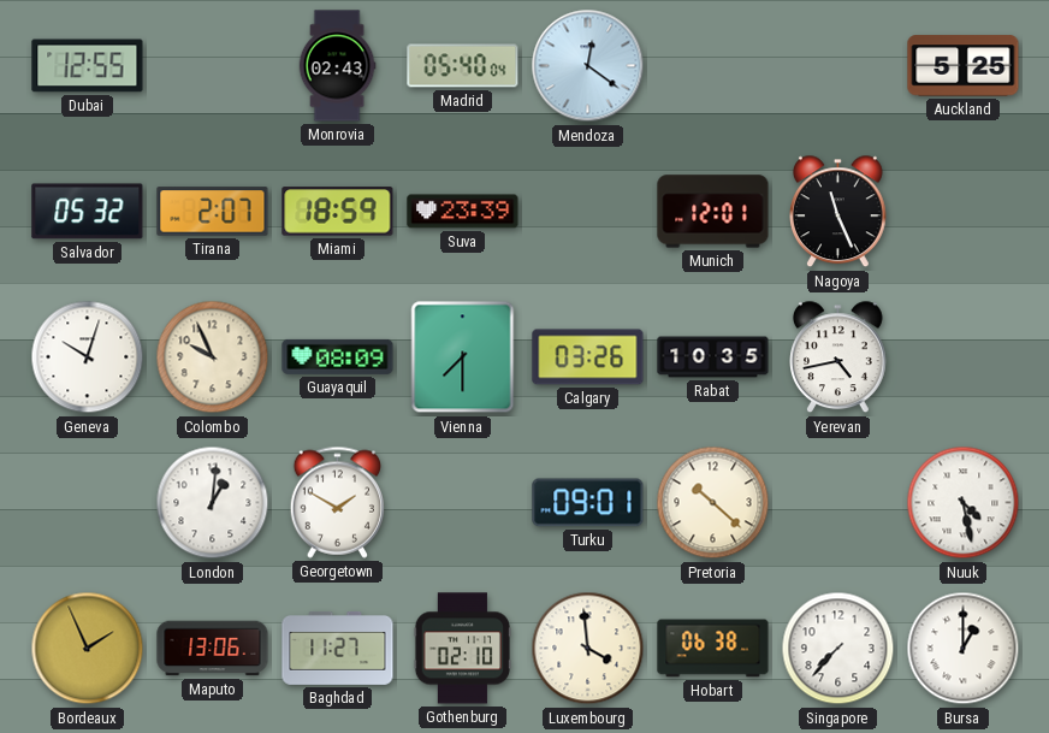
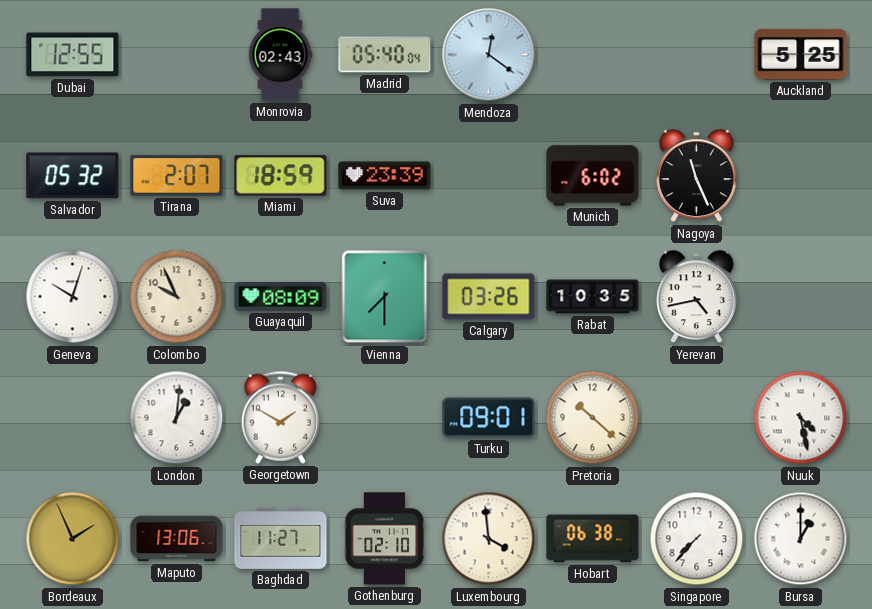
Munich: 12:01 -> 6:02
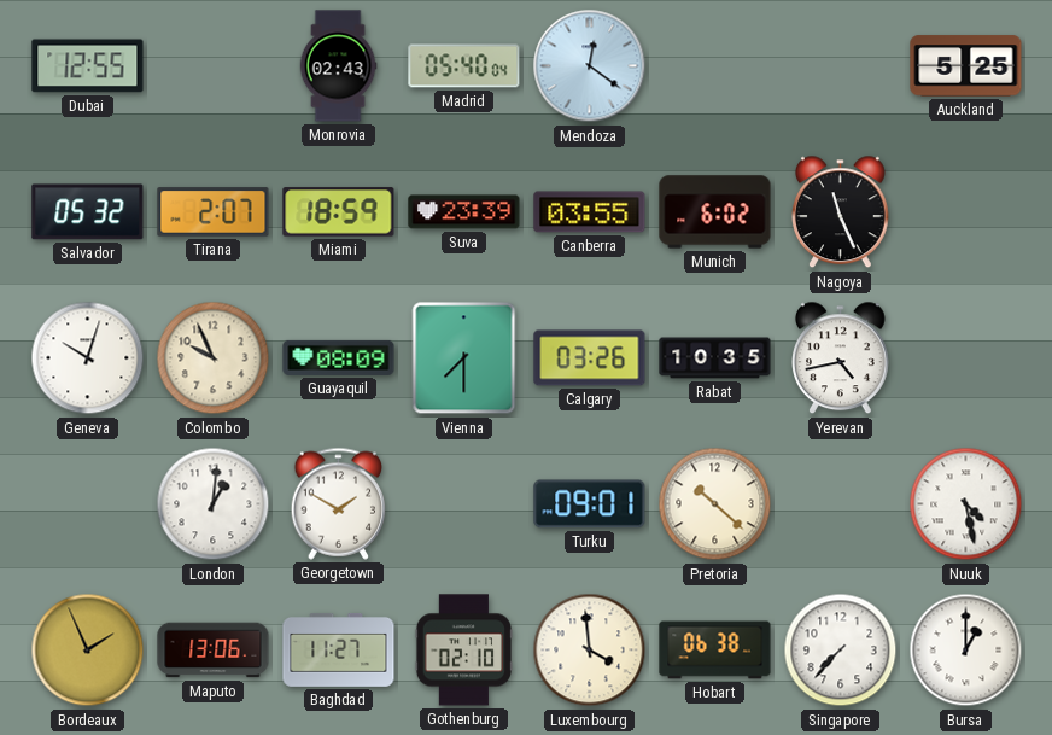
Canberra: none -> 03:55
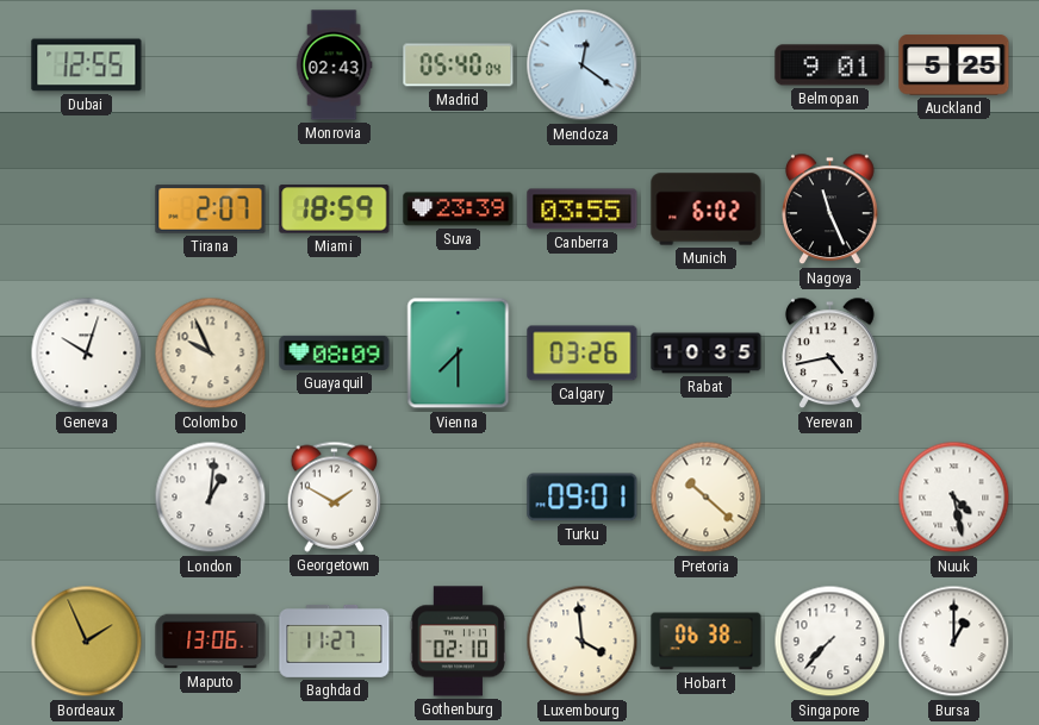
Belmopan: none -> 9:01
Salvador: 05:32 -> none
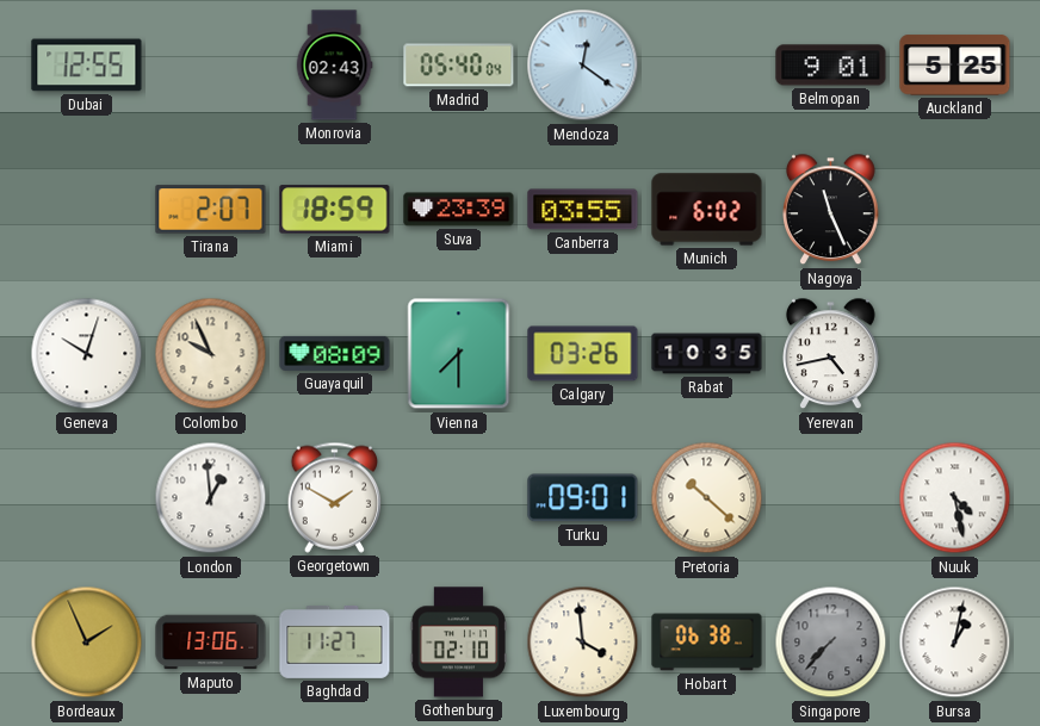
London: 1:01 -> 12:59
Singapore dial: white -> grey
Bursa: 1:00 -> 1:02
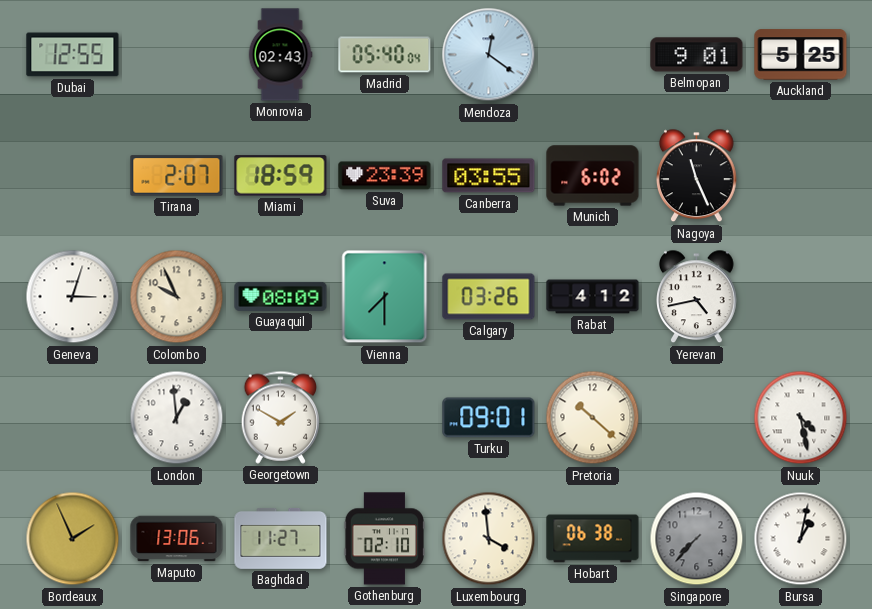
Geneva: 10:03 -> 3:03
Rabat: 10:35 -> 4:12
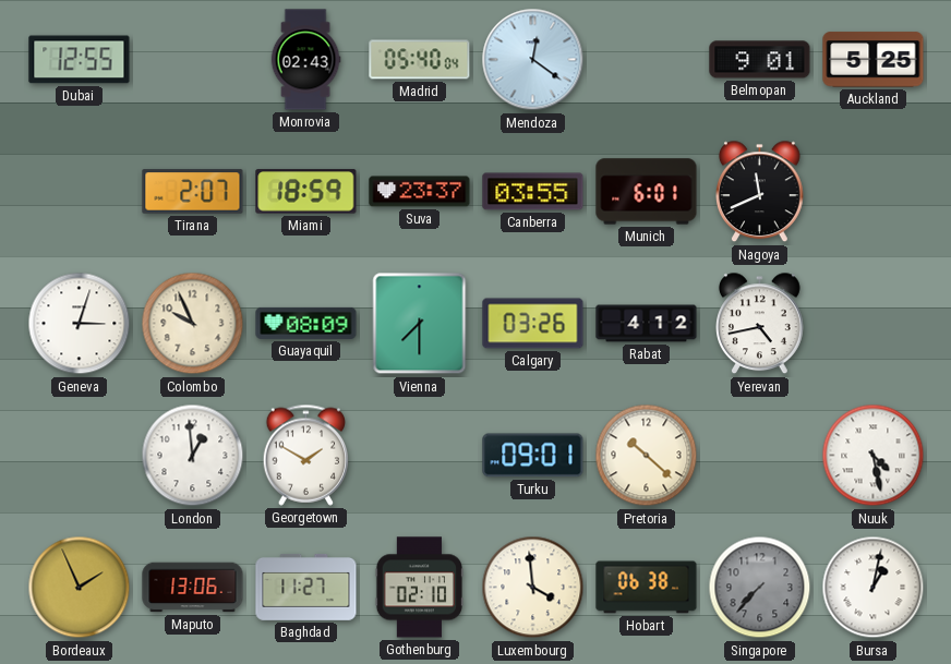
Suva: 23:39 -> 23:37
Munich: 6:02 -> 6:01
Nagoya: 11:26 -> 11:41
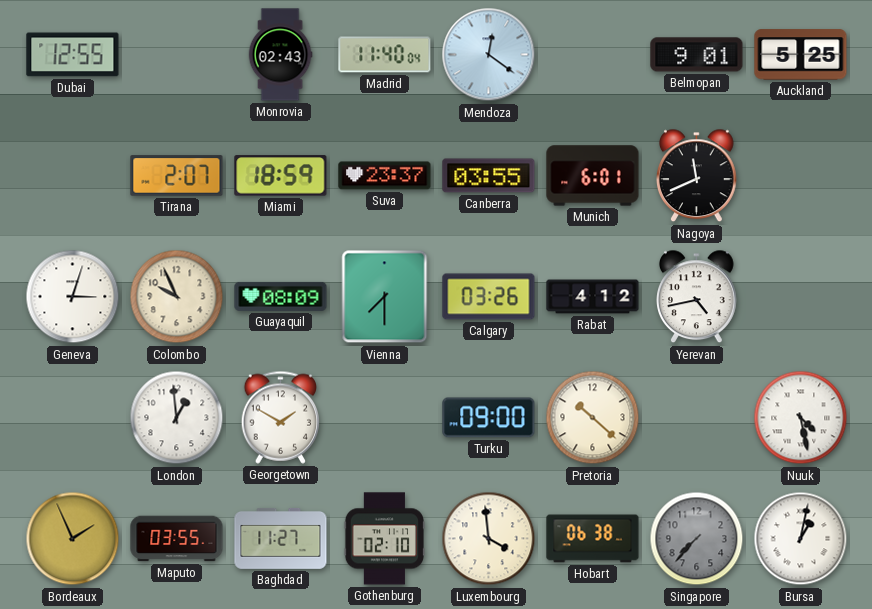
Madrid: 05:40 -> 11:40
Turku: 09:01 -> 09:00
Maputo: 13:06 -> 03:55
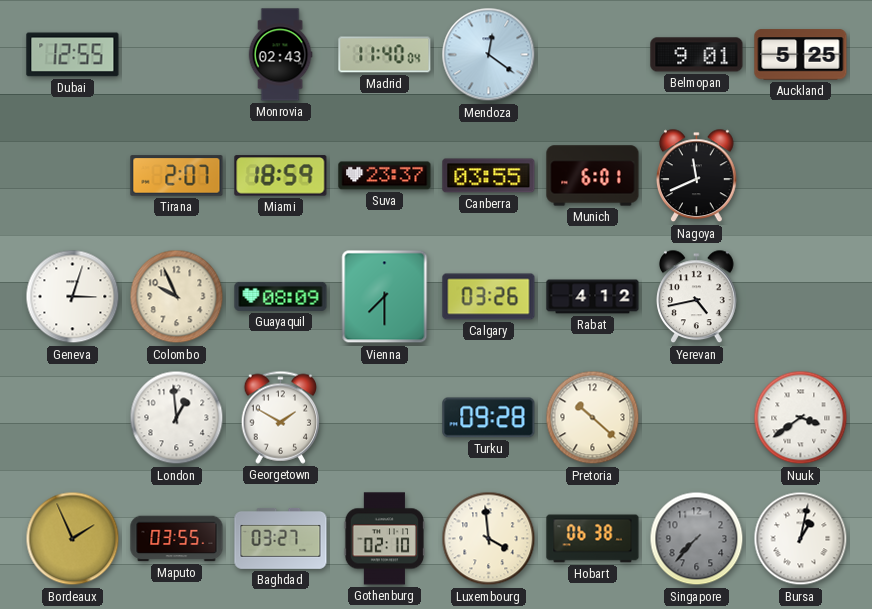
Turku: 09:00 -> 09:28
Nuuk: 4:28 -> 3:39
Baghdad: 11:27 -> 03:27
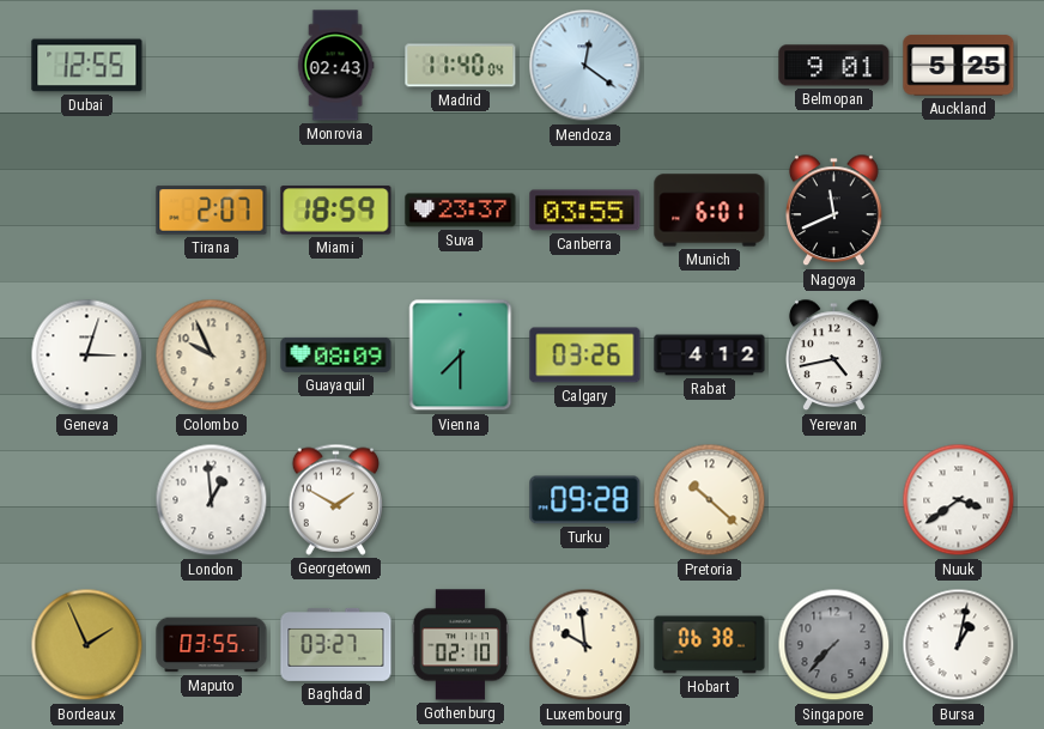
Luxembourg: 3:59 -> 9:59
